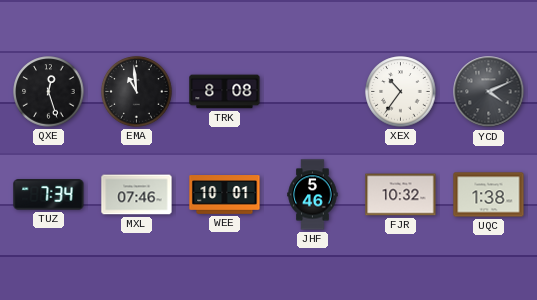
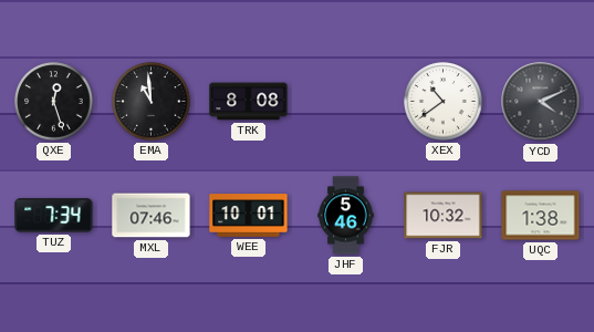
XEX: 10:36 -> 10:39
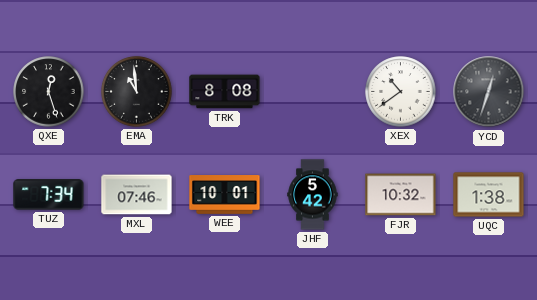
YCD: 4:11 -> 12:33
JHF: 5:46 -> 5:42
